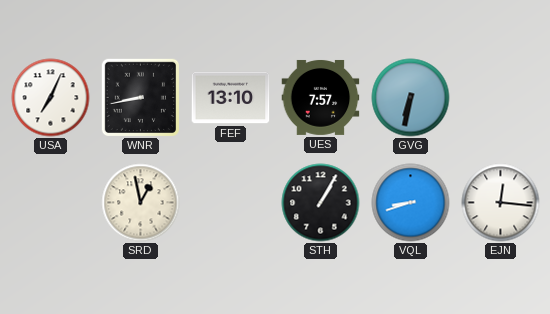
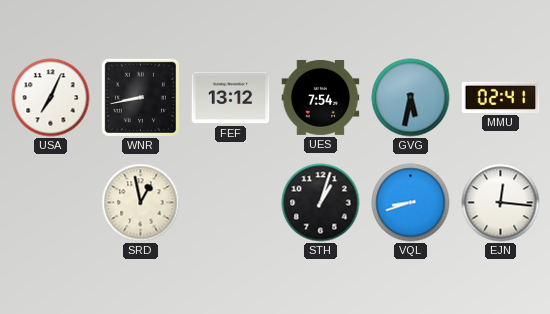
FEF: 13:10 -> 13:12
UES: 7:57 -> 7:54
GVG: 6:32 -> 5:32
MMU: none -> 02:41
STH: 1:05 -> 1:03
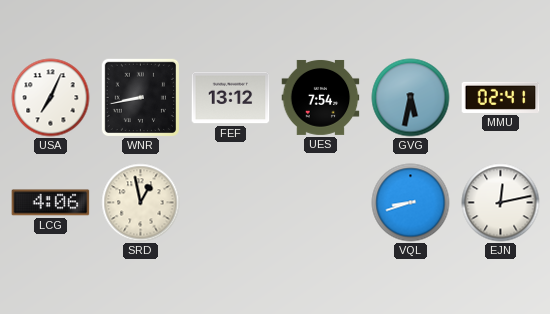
LCG: none -> 4:06
STH: 1:03 -> none
EJN: 12:16 -> 12:13
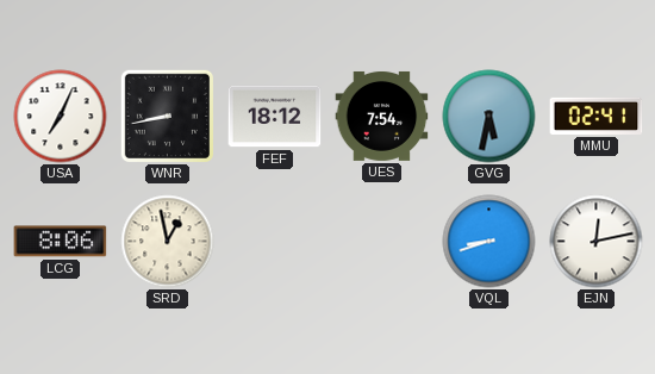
FEF: 13:12 -> 18:12
LCG: 4:06 -> 8:06
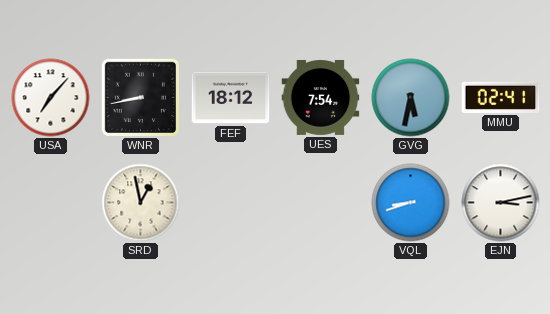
USA: 7:04 -> 7:07
LCG: 8:06 -> none
EJN: 12:13 -> 3:13
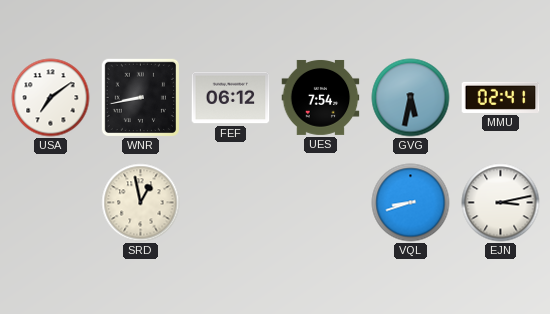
USA: 7:07 -> 7:09
FEF: 18:12 -> 06:12
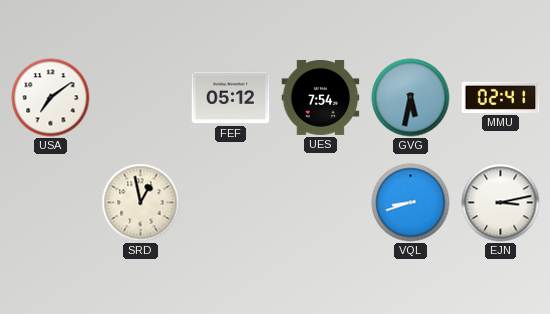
WNR: 8:43 -> none
FEF: 06:12 -> 05:12
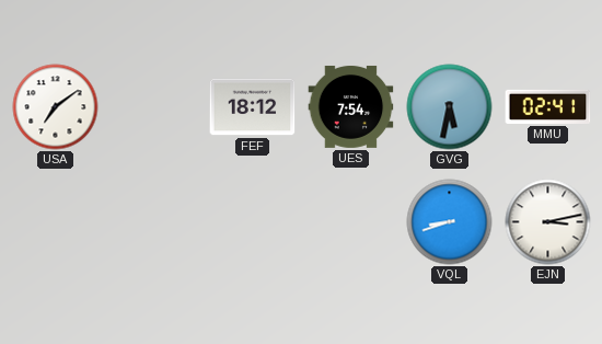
FEF: 05:12 -> 18:12
SRD: 12:58 -> none
